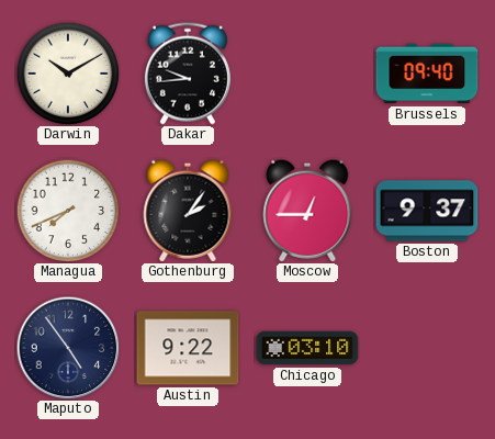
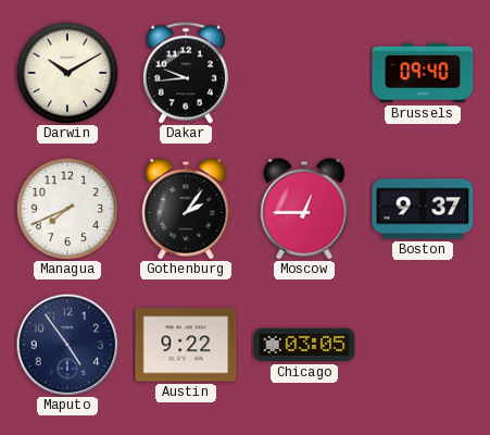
Chicago: 03:10 -> 03:05
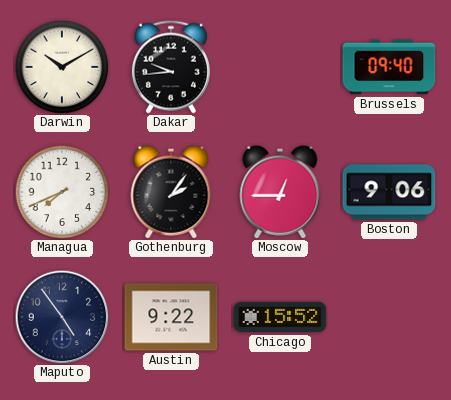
Boston: 9:37 -> 9:06
Chicago: 03:05 -> 15:52
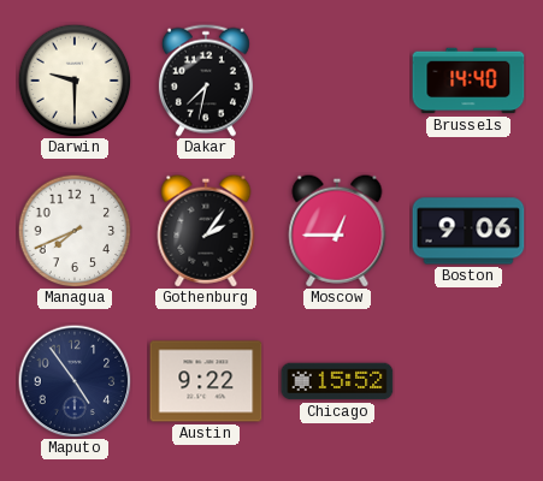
Darwin: 10:10 -> 9:30
Dakar: 9:44 -> 7:32
Brussels: 09:40 -> 14:40
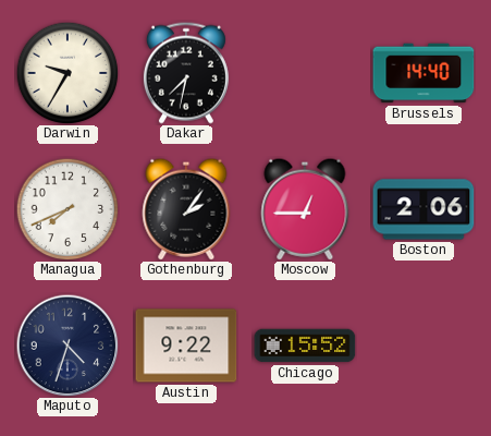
Darwin: 9:30 -> 9:35
Boston: 9:06 -> 2:06
Maputo: 4:54 -> 4:33
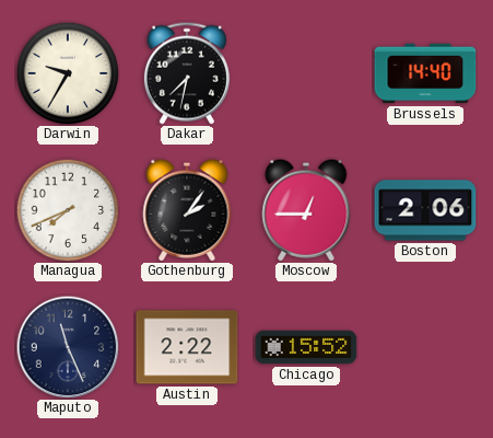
Maputo: 4:33 -> 11:26
Austin: 9:22 -> 2:22
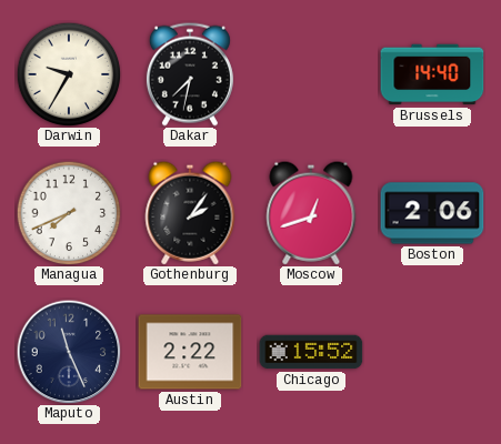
Moscow: 12:45 -> 12:42
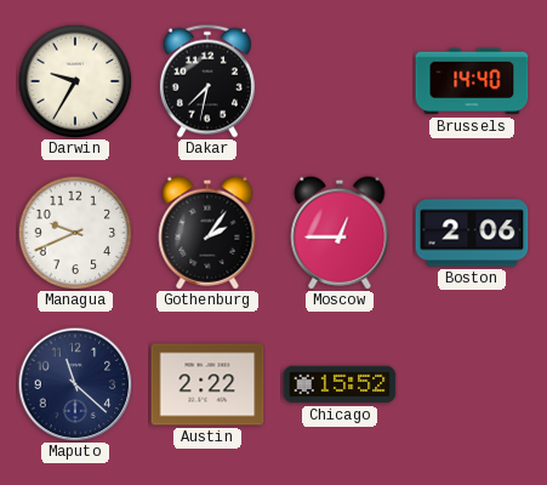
Managua: 7:41 -> 9:41
Moscow: 12:42 -> 12:45
Maputo: 11:26 -> 11:22
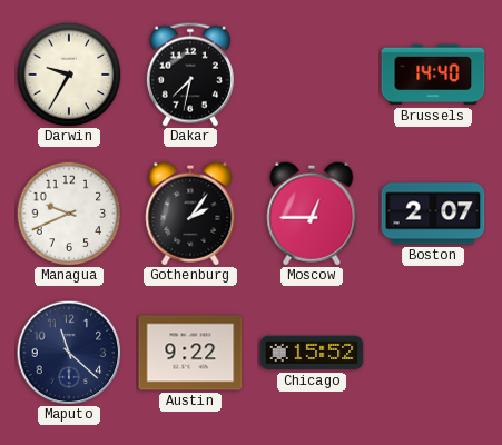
Boston: 2:06 -> 2:07
Austin: 2:22 -> 9:22
